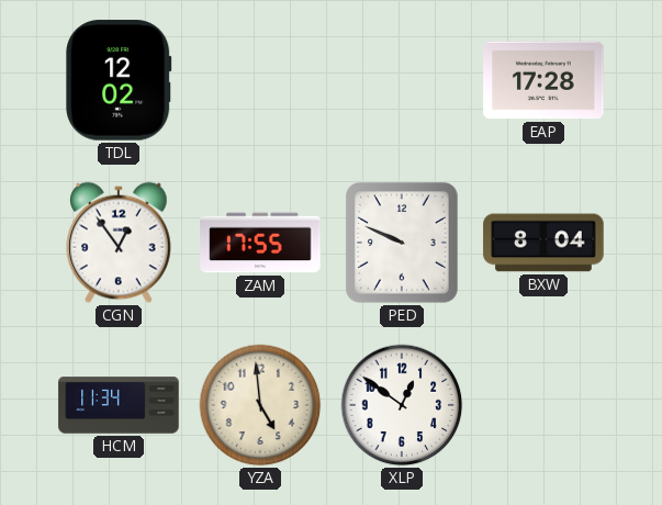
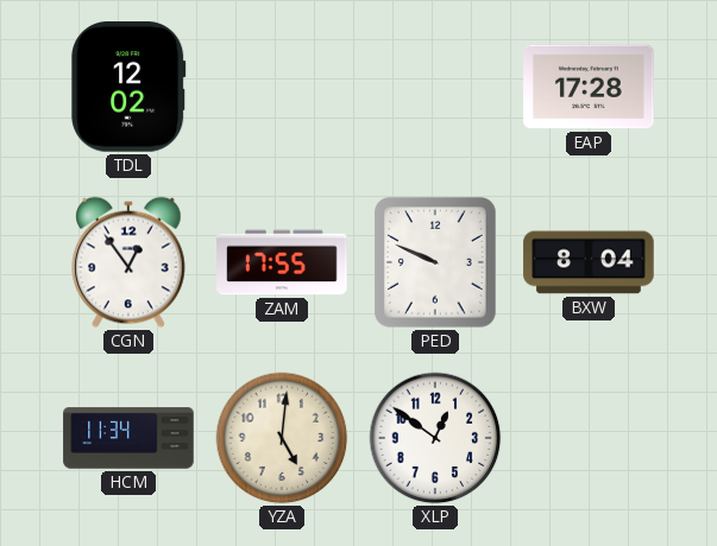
YZA: 4:59 -> 5:01
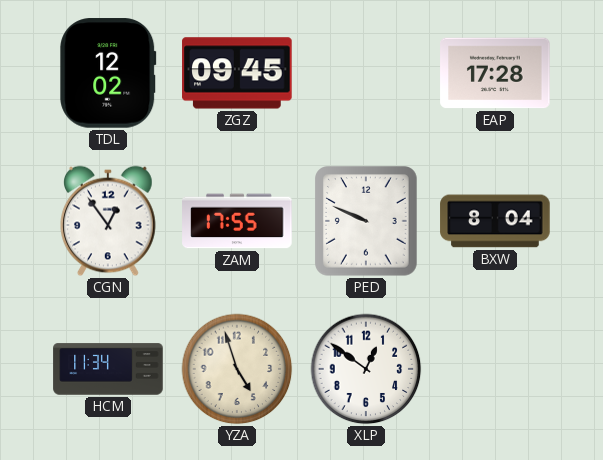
ZGZ: none -> 09:45
YZA: 5:01 -> 4:57
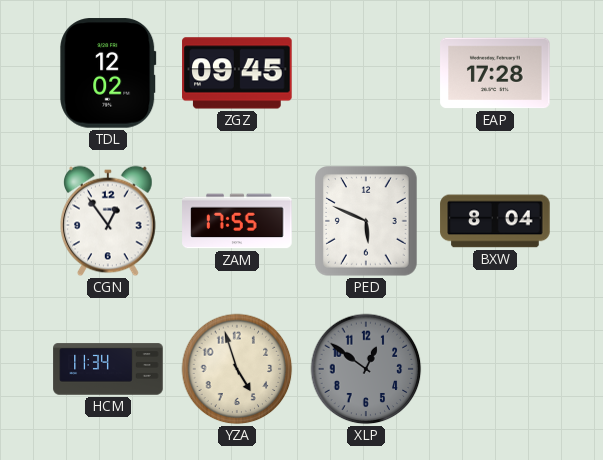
PED: 9:49 -> 5:49
XLP dial: white -> grey
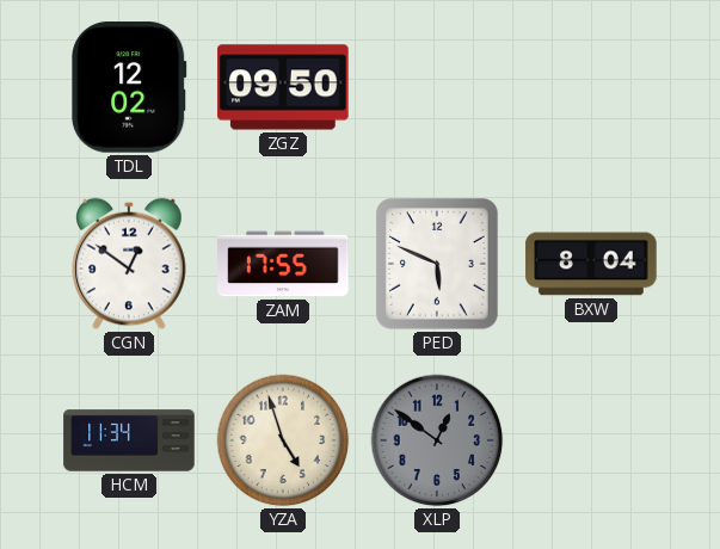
ZGZ: 09:45 -> 09:50
EAP: 17:28 -> none
CGN: 12:54 -> 12:51
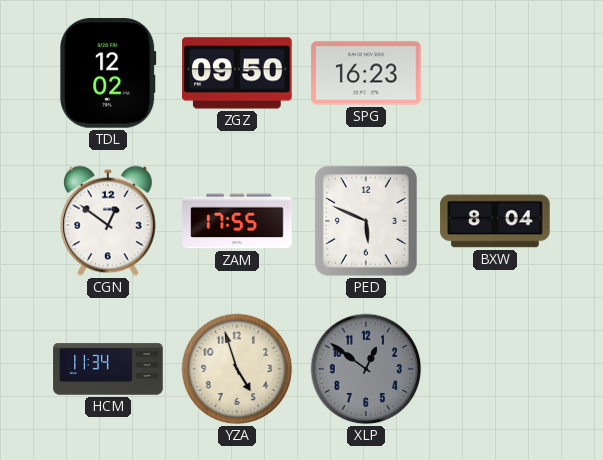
SPG: none -> 16:23
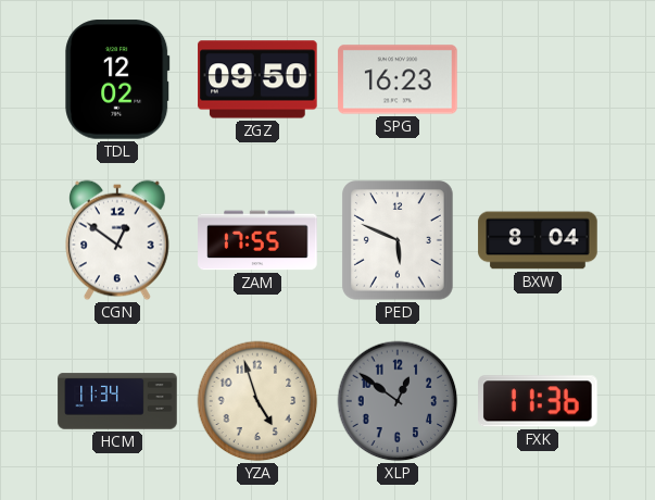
FXK: none -> 11:36
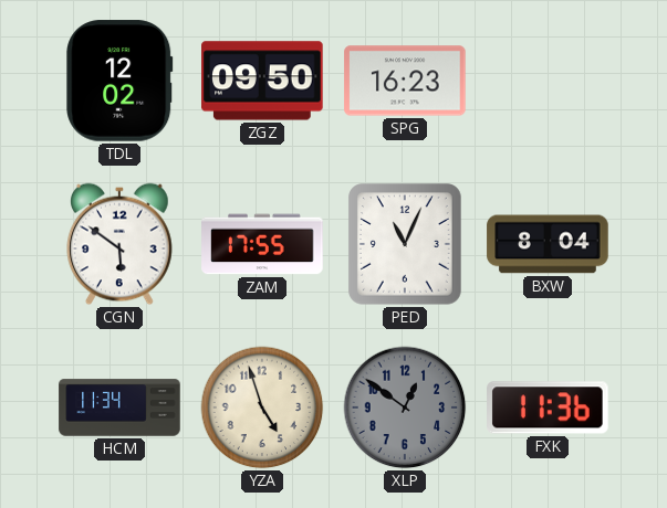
CGN: 12:51 -> 5:51
PED: 5:49 -> 11:04
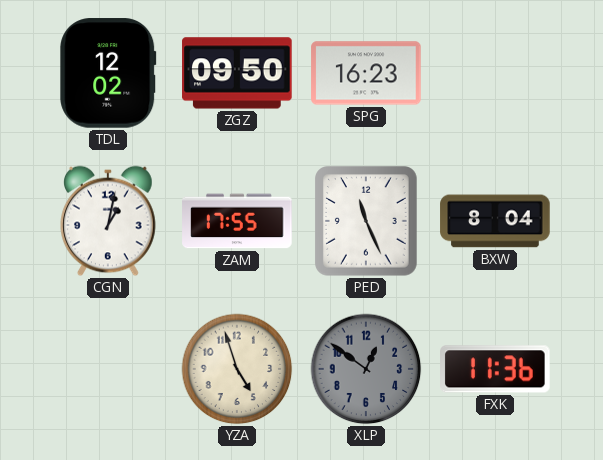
CGN: 5:51 -> 1:02
PED: 11:04 -> 11:26
HCM: 11:34 -> none
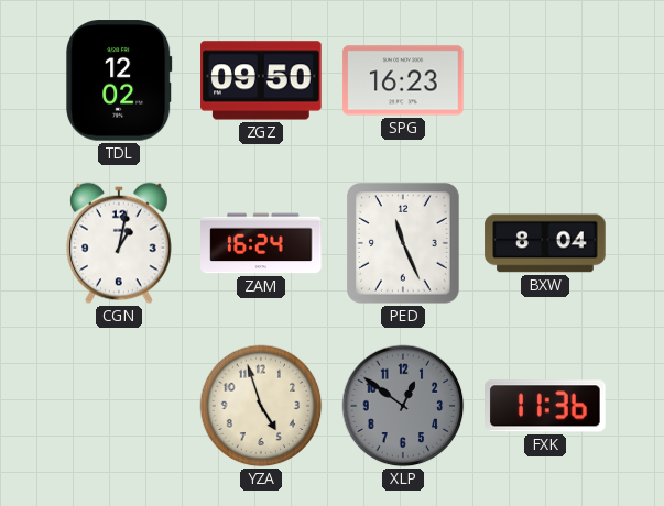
ZAM: 17:55 -> 16:24
